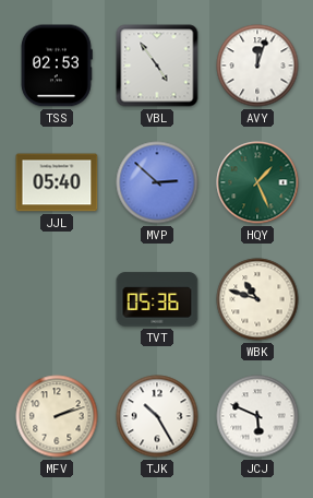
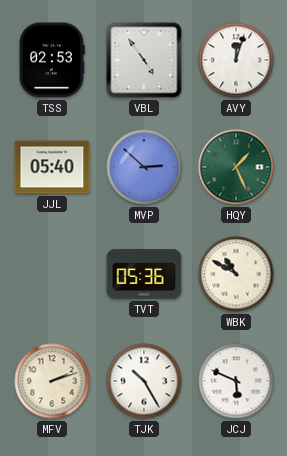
WBK: 10:48 -> 10:50
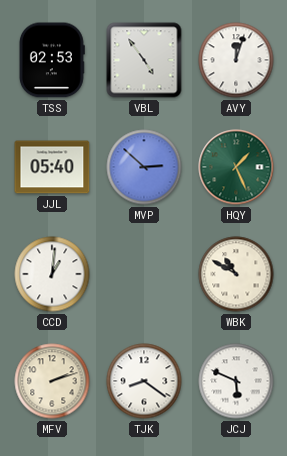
CCD: none -> 1:01
TVT: 05:36 -> none
TJK: 10:25 -> 8:21
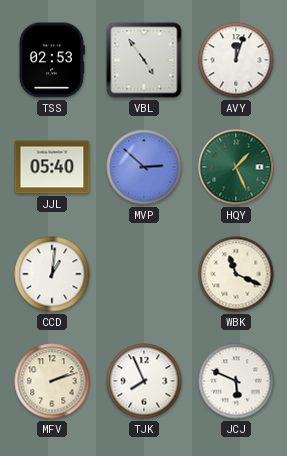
WBK: 10:50 -> 11:19
TJK: 8:21 -> 7:56
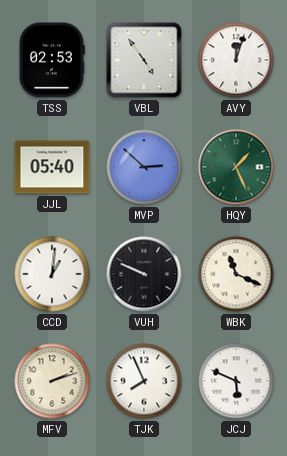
VUH: none -> 9:49
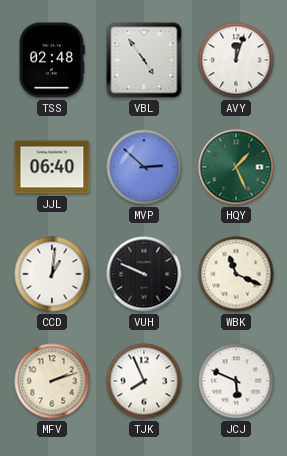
TSS: 02:53 -> 02:48
JJL: 05:40 -> 06:40
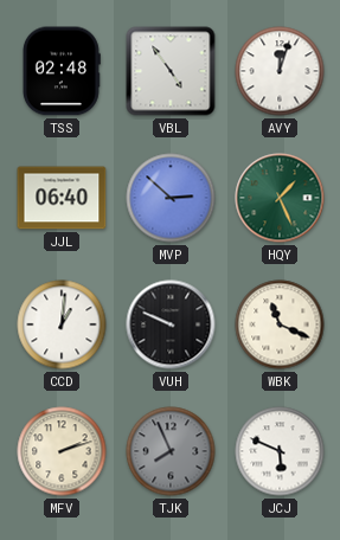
TJK dial: white -> grey
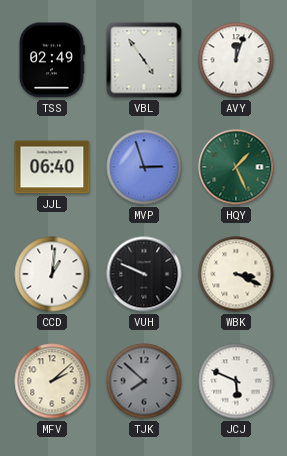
TSS: 02:48 -> 02:49
MVP: 2:52 -> 2:57
WBK: 11:19 -> 3:19
MFV: 2:12 -> 2:08
TJK: 7:56 -> 7:52
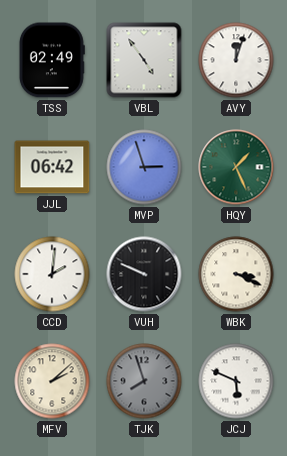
JJL: 06:40 -> 06:42
CCD: 1:01 -> 2:01
TJK: 7:52 -> 7:57
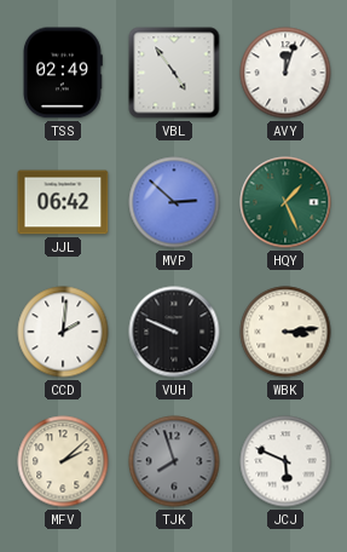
MVP: 2:57 -> 2:52
WBK: 3:19 -> 3:14
